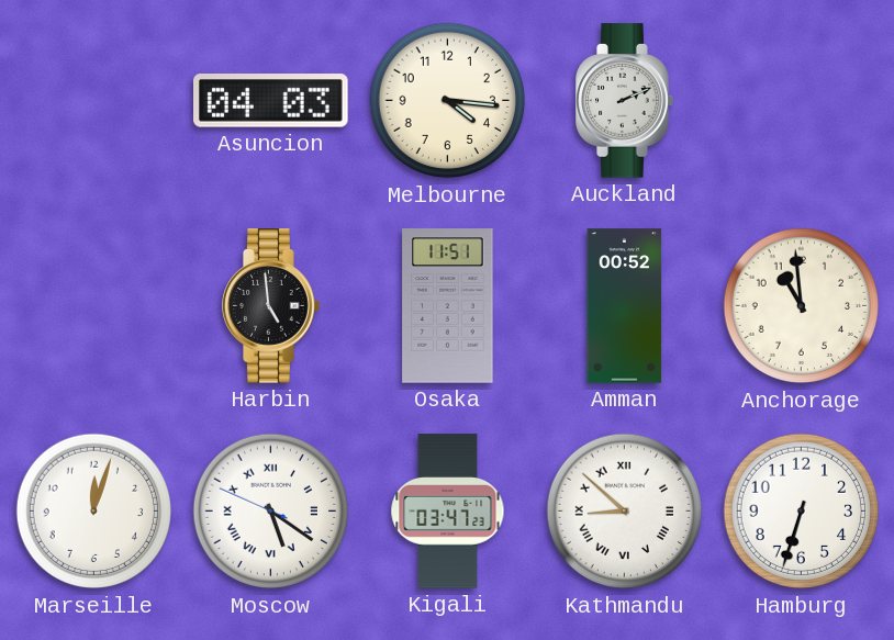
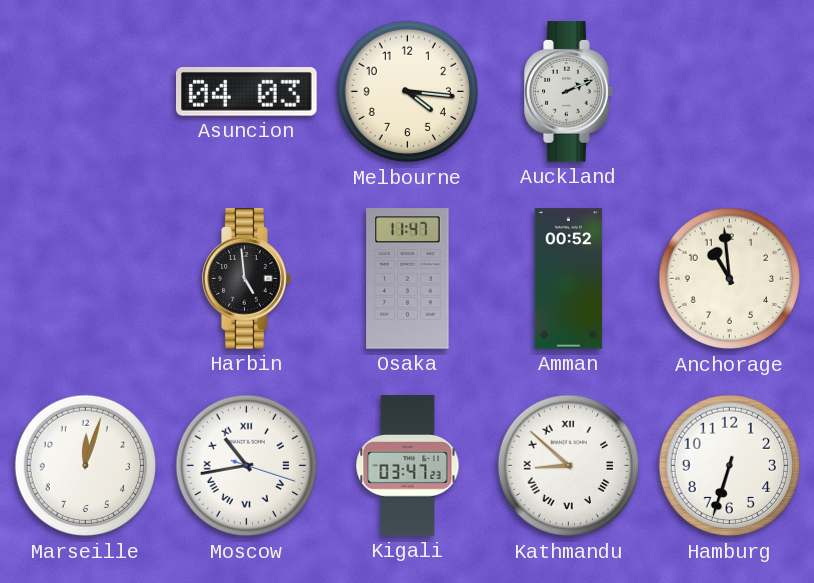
Osaka: 11:51 -> 11:47
Moscow: 5:20 -> 10:43
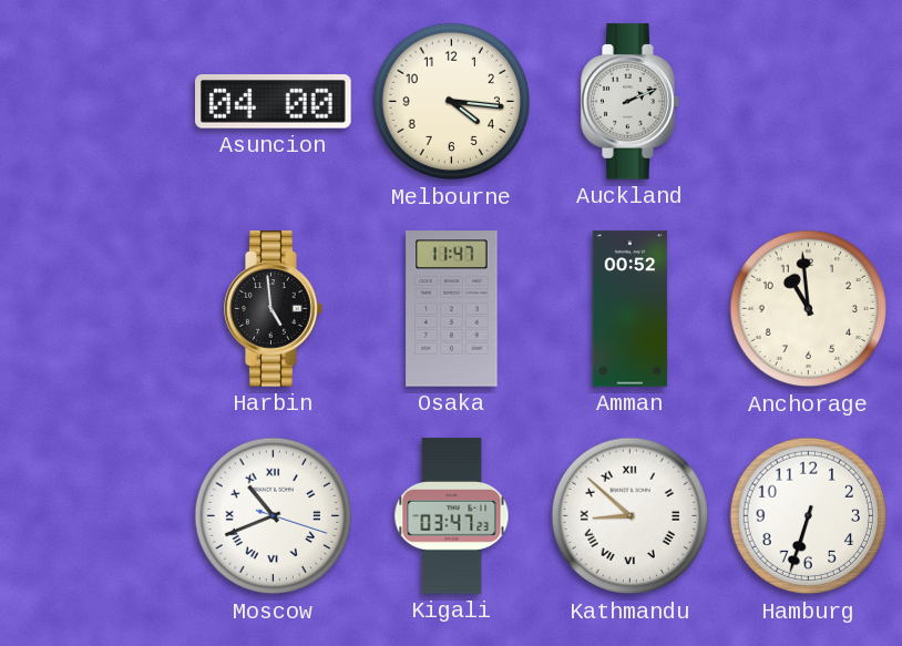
Asuncion: 04:03 -> 04:00
Marseille: 12:03 -> none
Moscow: 10:43 -> 10:41
